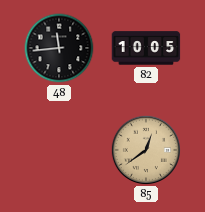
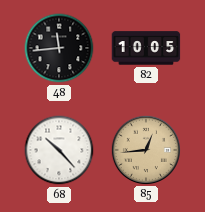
68: none -> 10:23
85: 12:39 -> 12:44
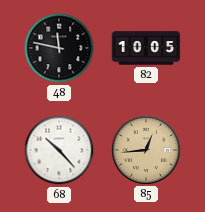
48: 11:44 -> 11:47
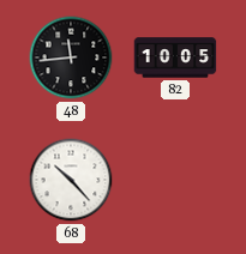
48: 11:47 -> 11:44
85: 12:44 -> none
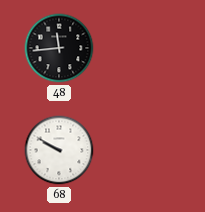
82: 10:05 -> none
68: 10:23 -> 9:50
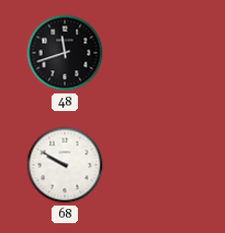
48: 11:44 -> 11:42
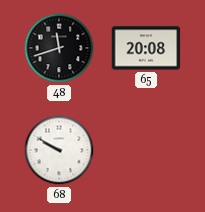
65: none -> 20:08
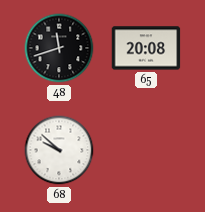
68: 9:50 -> 9:52
